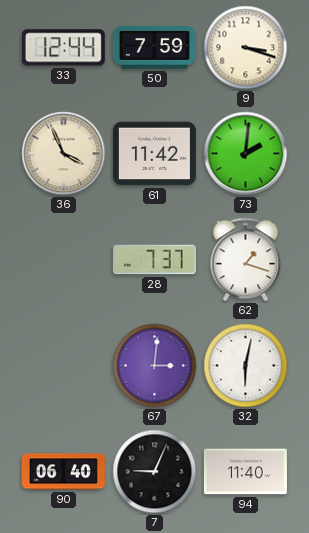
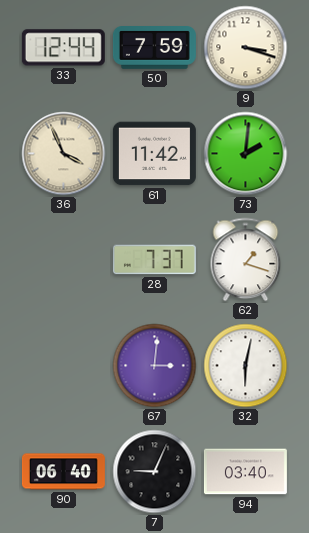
94: 11:40 -> 03:40
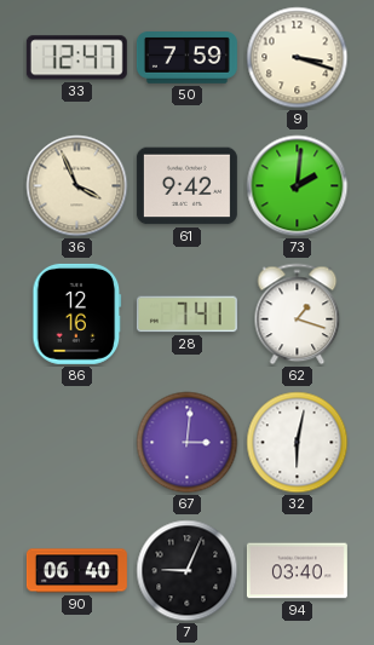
33: 12:44 -> 12:47
61: 11:42 -> 9:42
86: none -> 12:16
28: 7:37 -> 7:41
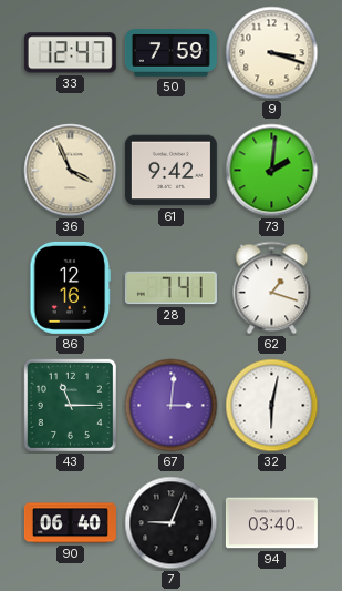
43: none -> 11:15
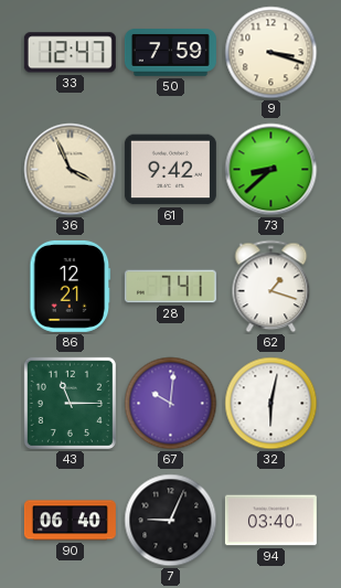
73: 2:01 -> 8:38
86: 12:16 -> 12:21
67: 3:01 -> 10:01
